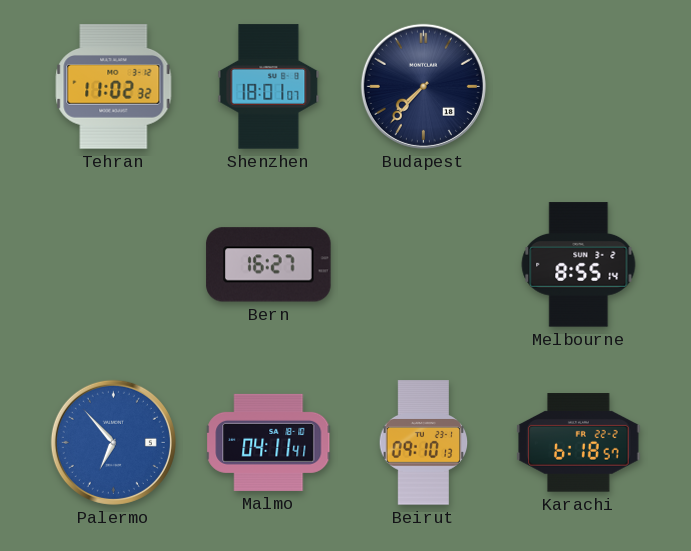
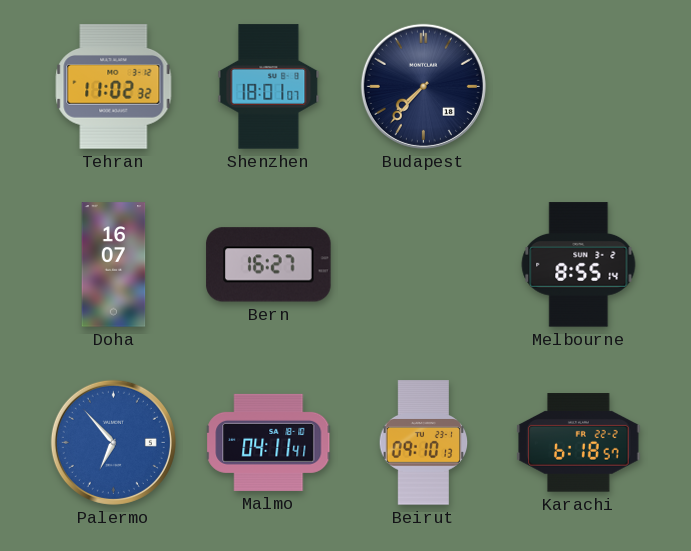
Doha: none -> 16:07
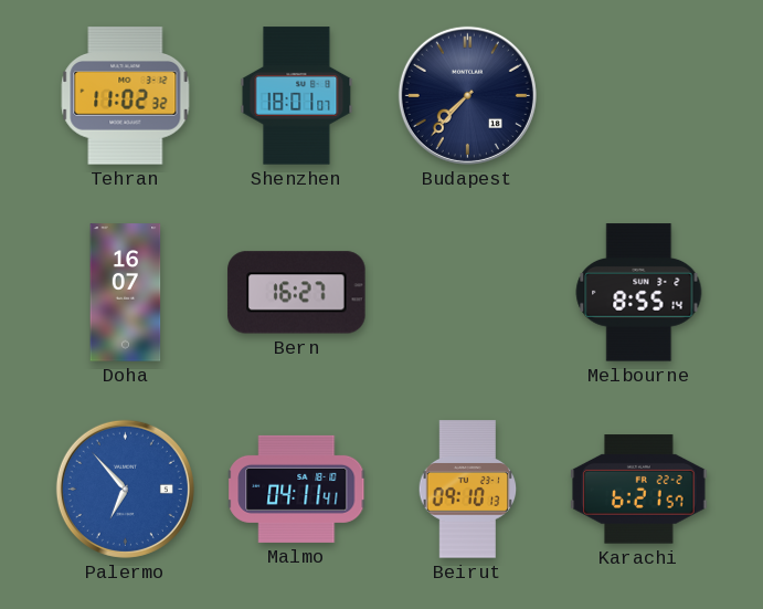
Karachi: 6:18 -> 6:21
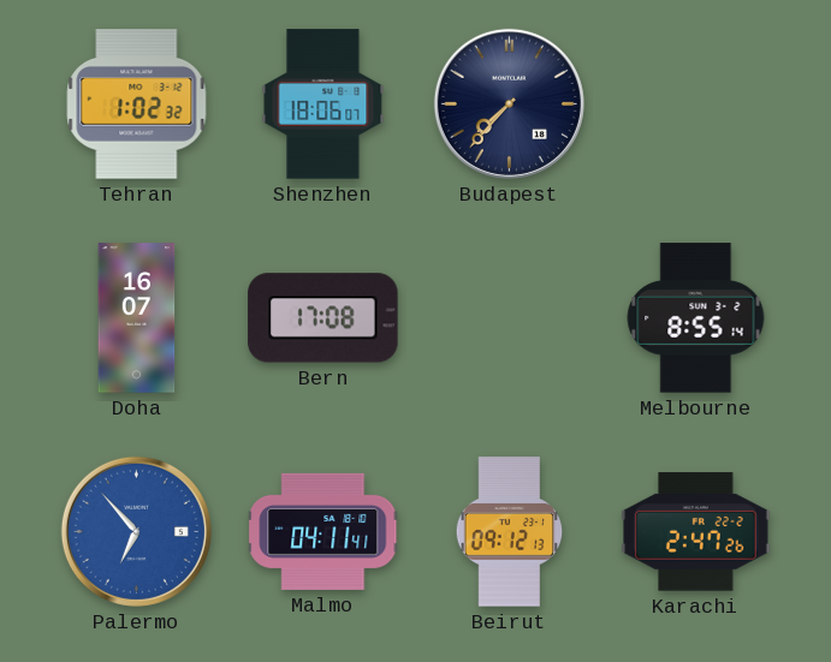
Tehran: 11:02 -> 1:02
Shenzhen: 18:01 -> 18:06
Bern: 16:27 -> 17:08
Beirut: 09:10 -> 09:12
Karachi: 6:21 -> 2:47
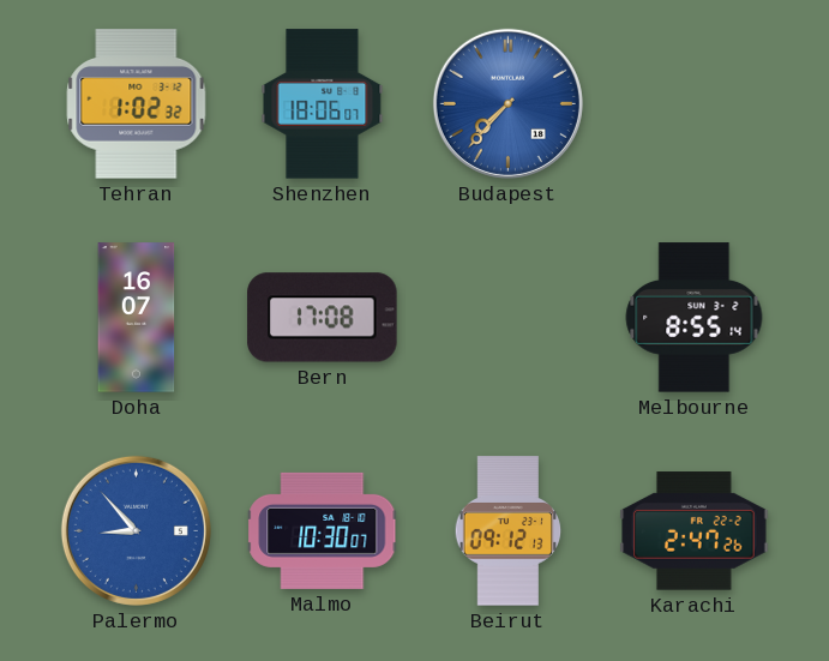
Budapest dial: navy -> blue
Palermo: 6:53 -> 8:53
Malmo: 04:11 -> 10:30
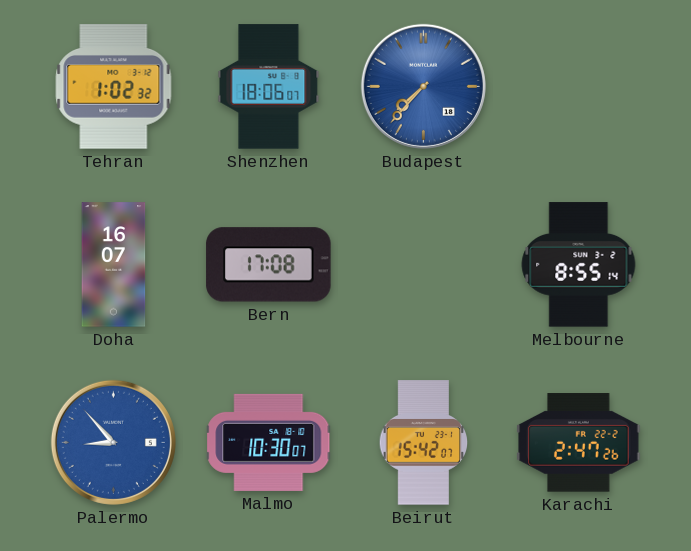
Beirut: 09:12 -> 15:42
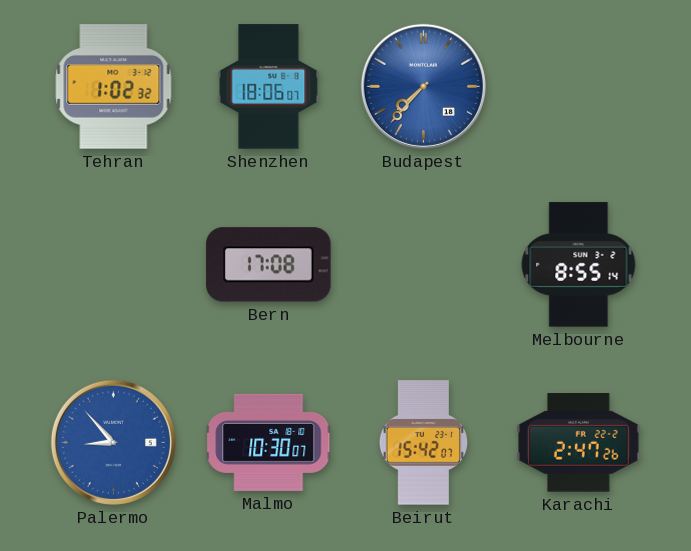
Doha: 16:07 -> none
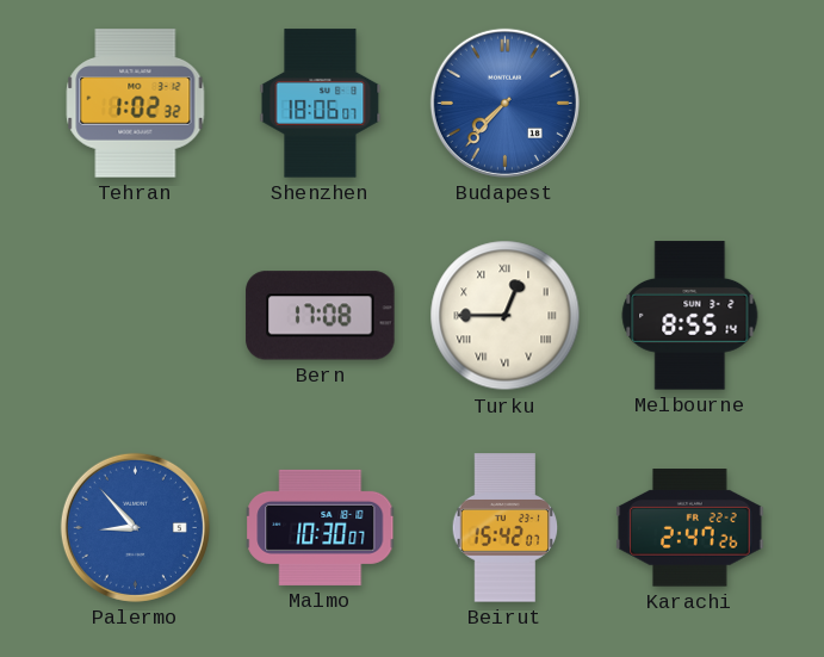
Turku: none -> 12:45
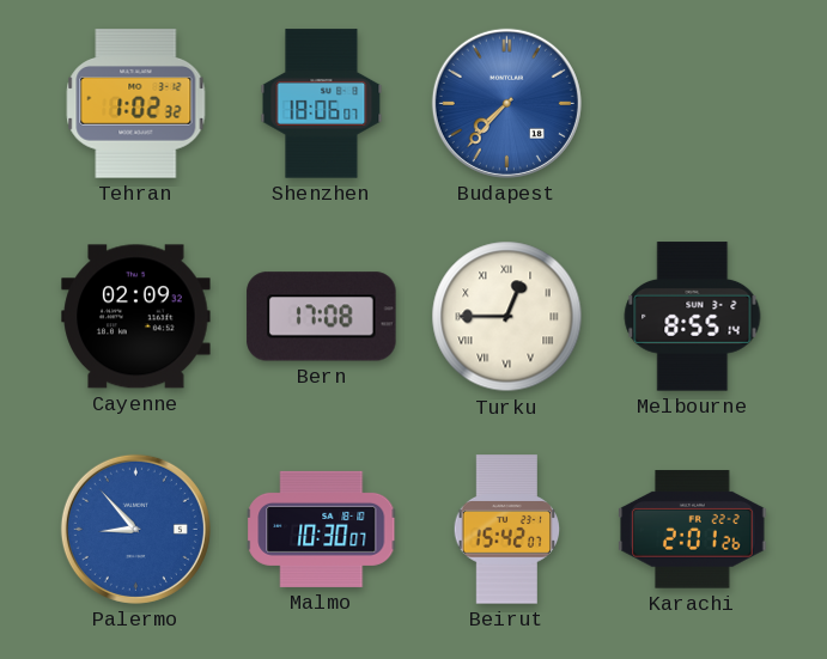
Cayenne: none -> 02:09
Karachi: 2:47 -> 2:01
